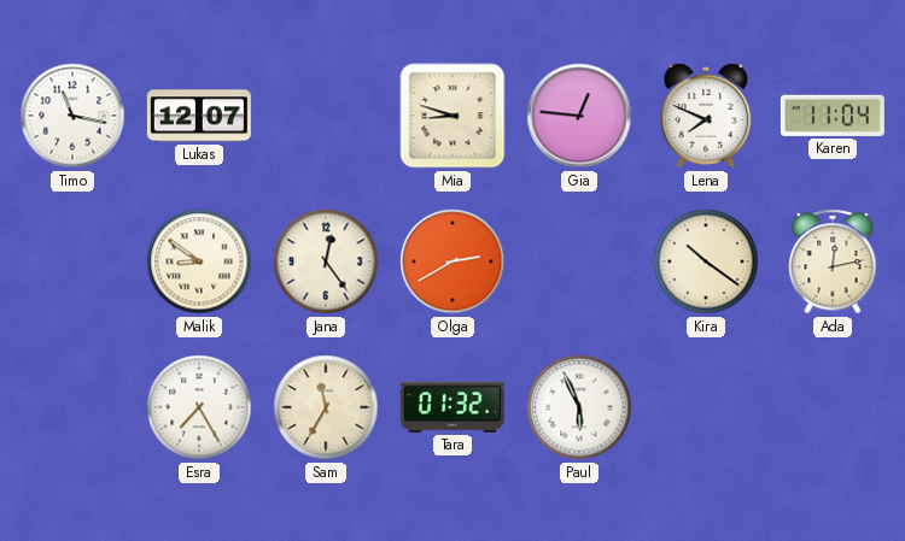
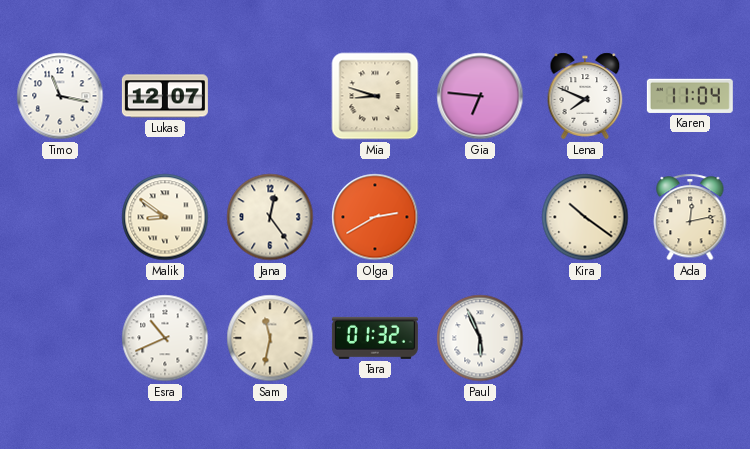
Gia: 12:46 -> 6:46
Esra: 7:25 -> 10:41
Sam: 11:35 -> 11:32
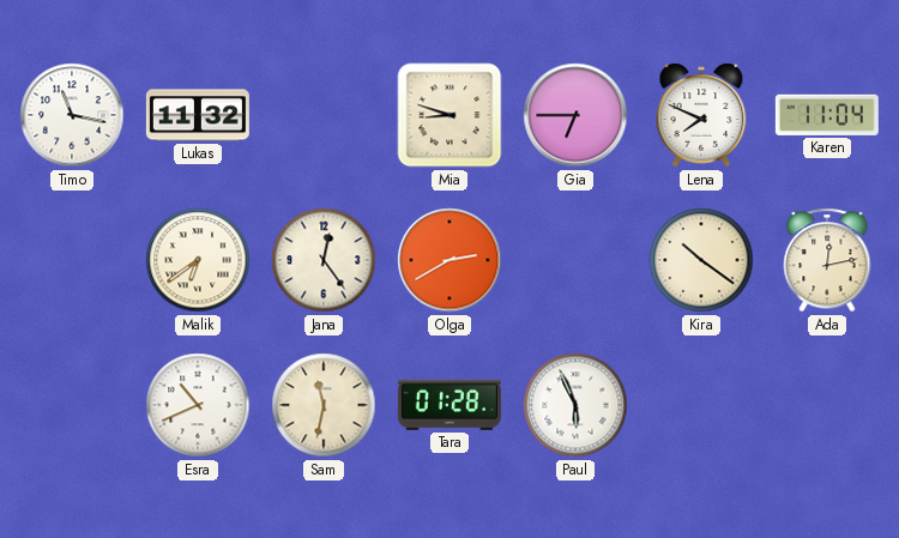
Lukas: 12:07 -> 11:32
Gia: 6:46 -> 6:45
Malik: 8:51 -> 6:39
Tara: 01:32 -> 01:28
